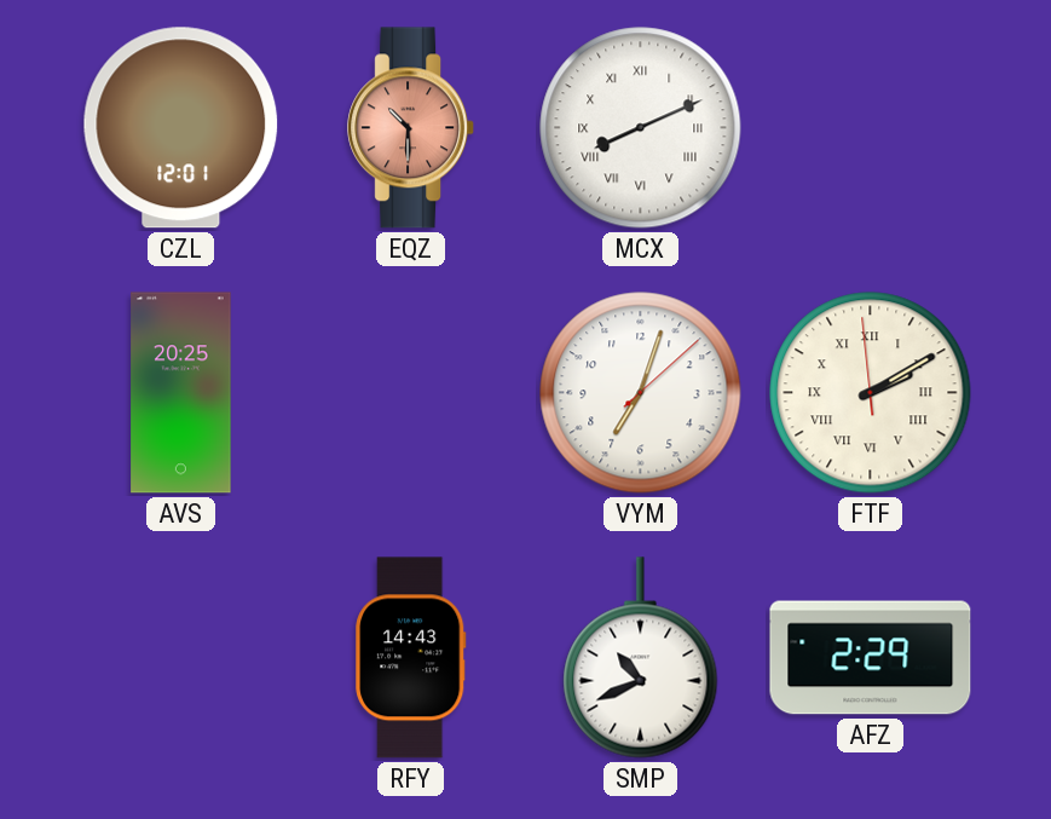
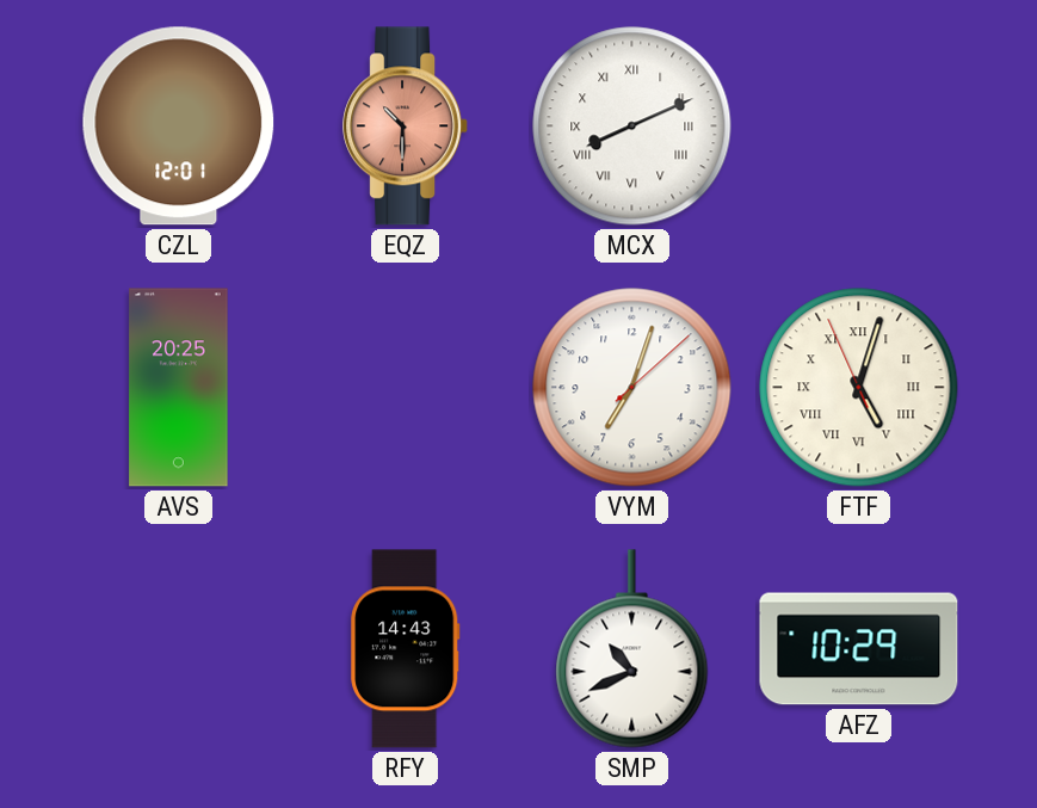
FTF: 2:09 -> 5:02
AFZ: 2:29 -> 10:29
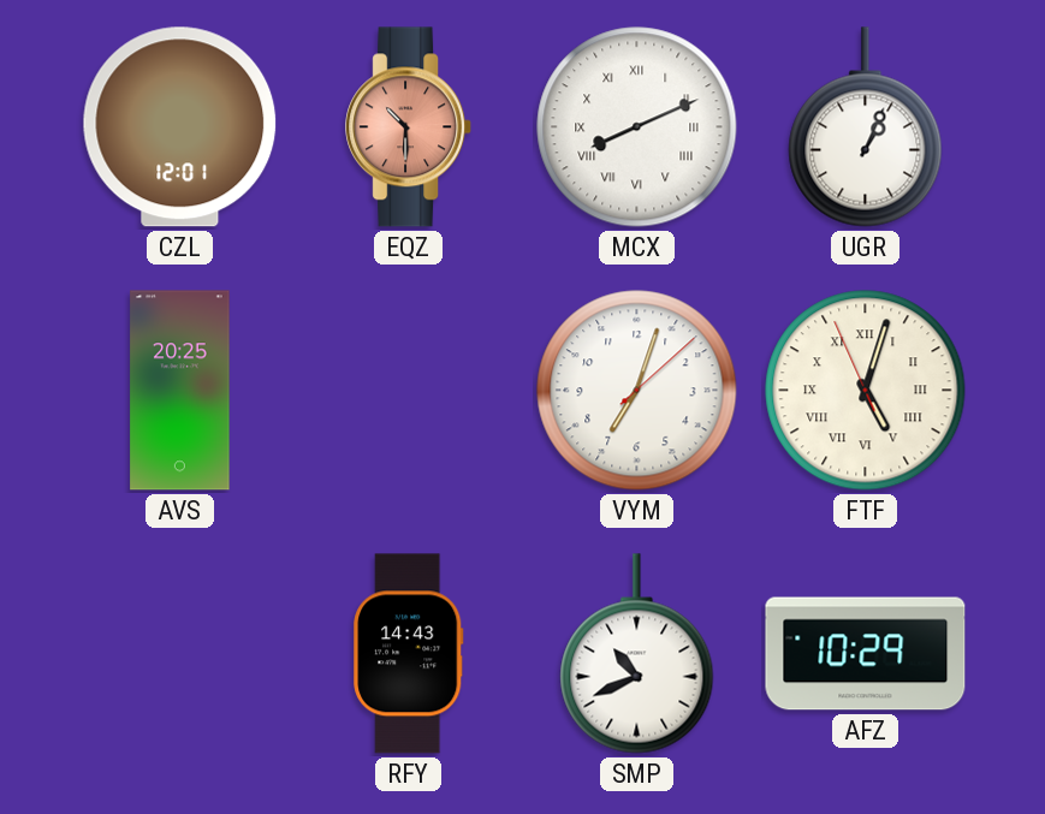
UGR: none -> 1:04
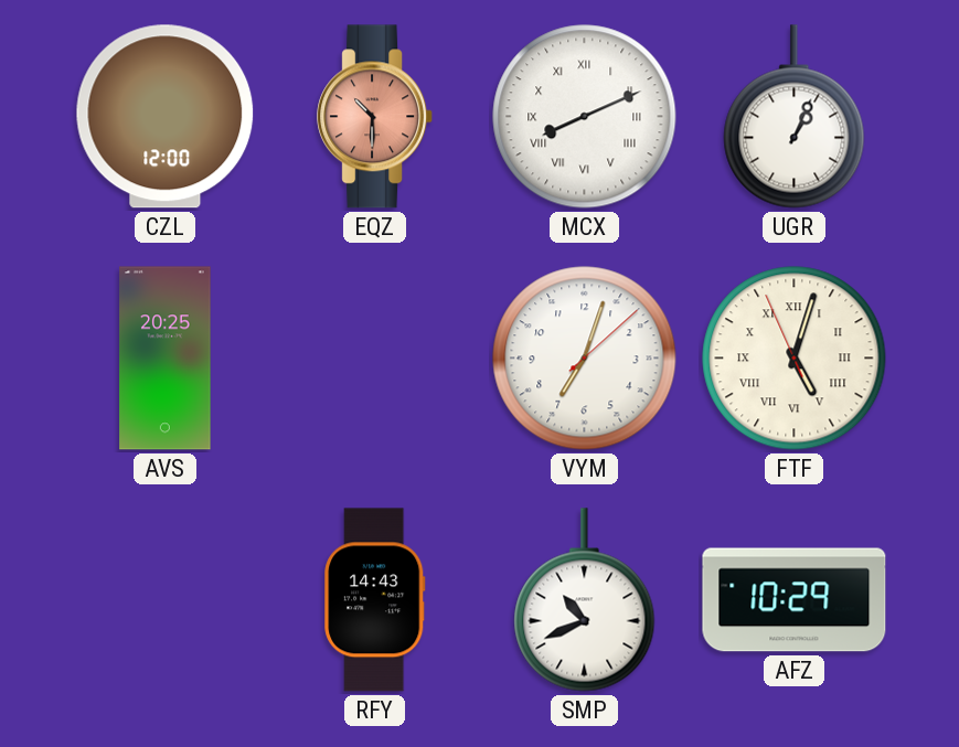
CZL: 12:01 -> 12:00
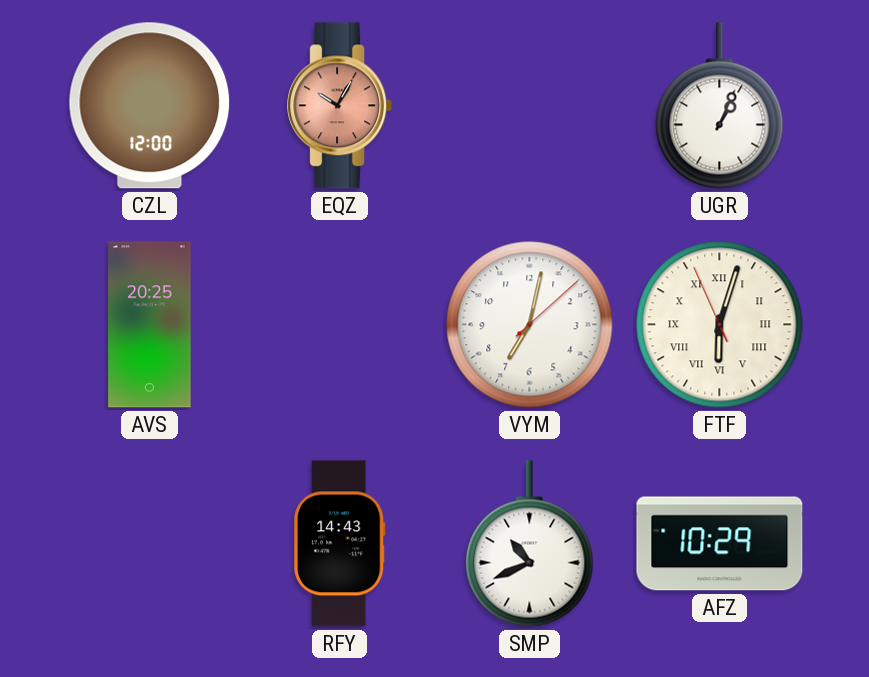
EQZ: 10:30 -> 10:05
MCX: 8:11 -> none
VYM: 7:03 -> 7:02
FTF: 5:02 -> 6:02
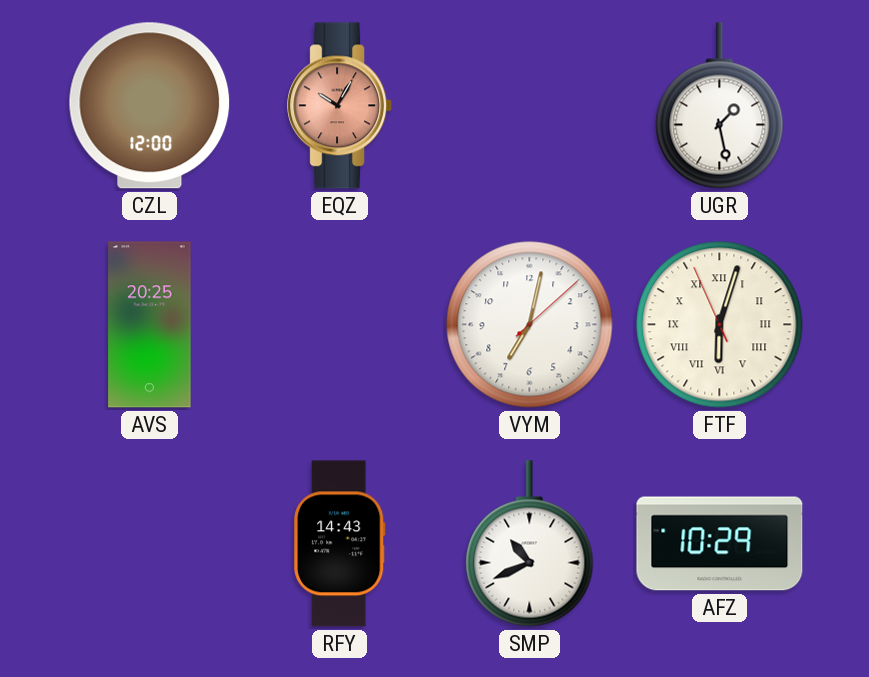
UGR: 1:04 -> 1:28
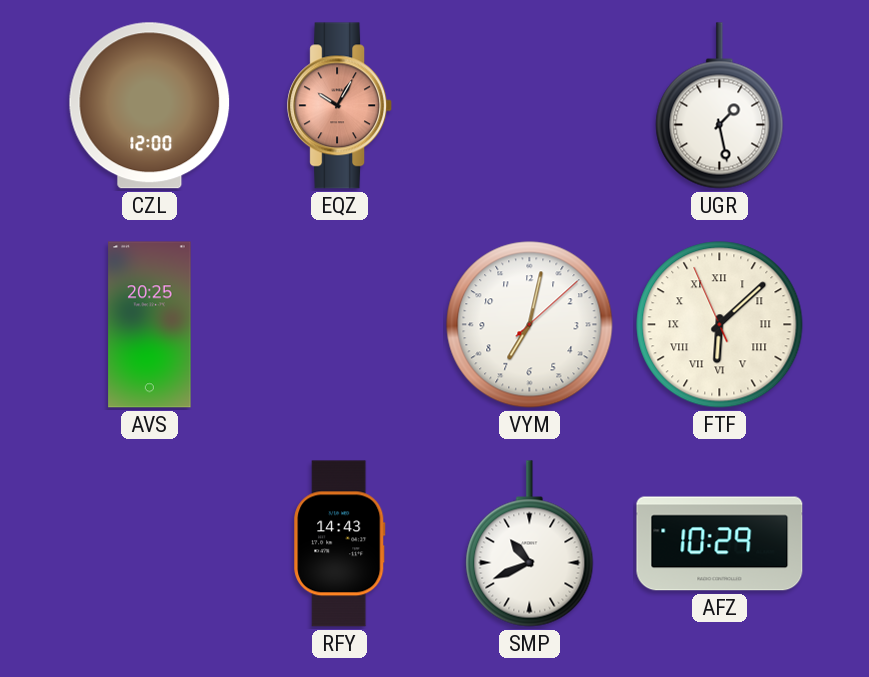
FTF: 6:02 -> 6:07
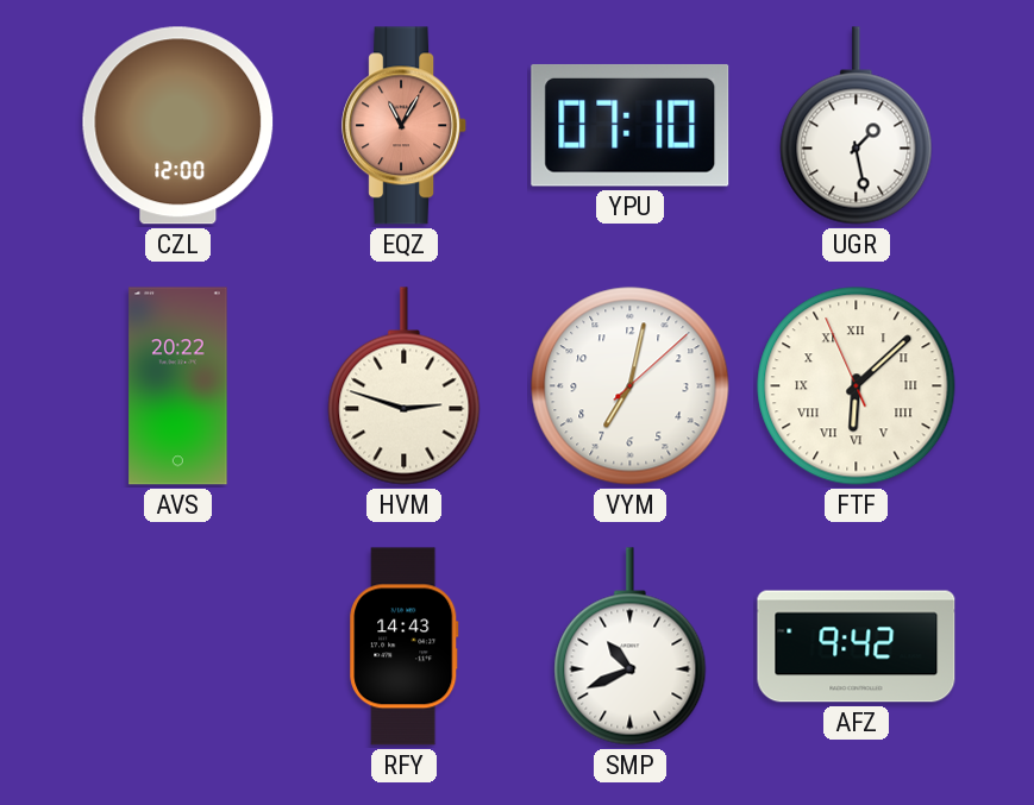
EQZ: 10:05 -> 11:05
YPU: none -> 07:10
AVS: 20:25 -> 20:22
HVM: none -> 2:48
AFZ: 10:29 -> 9:42
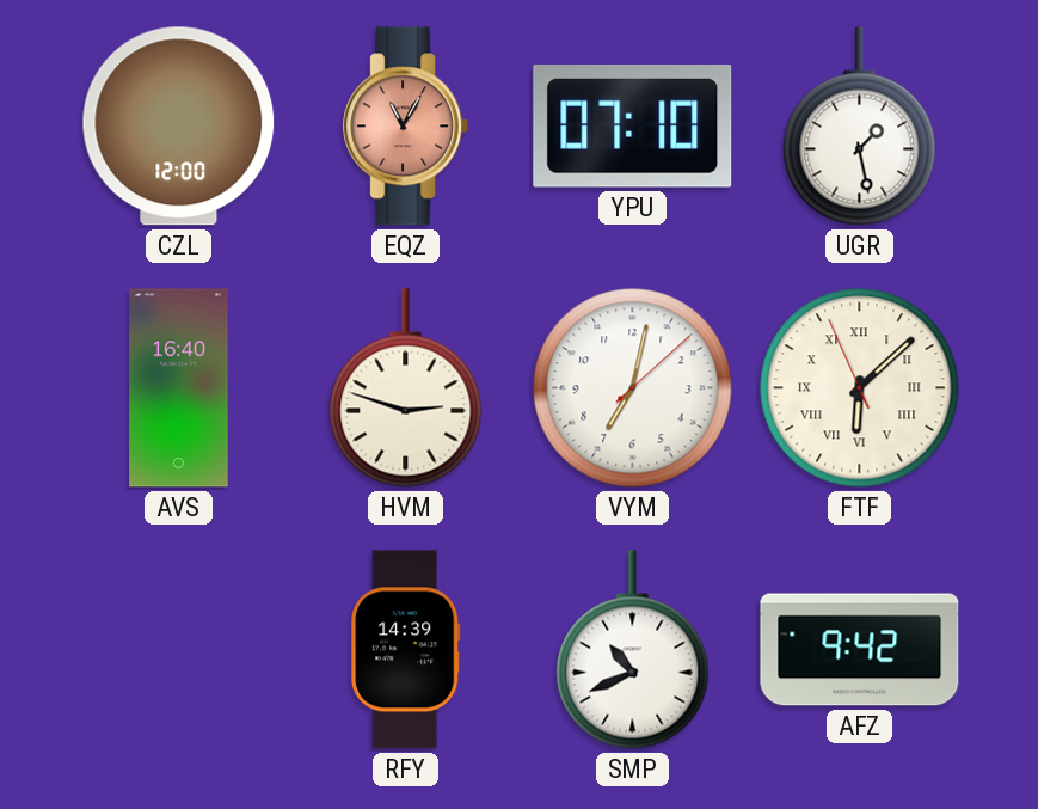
AVS: 20:22 -> 16:40
RFY: 14:43 -> 14:39
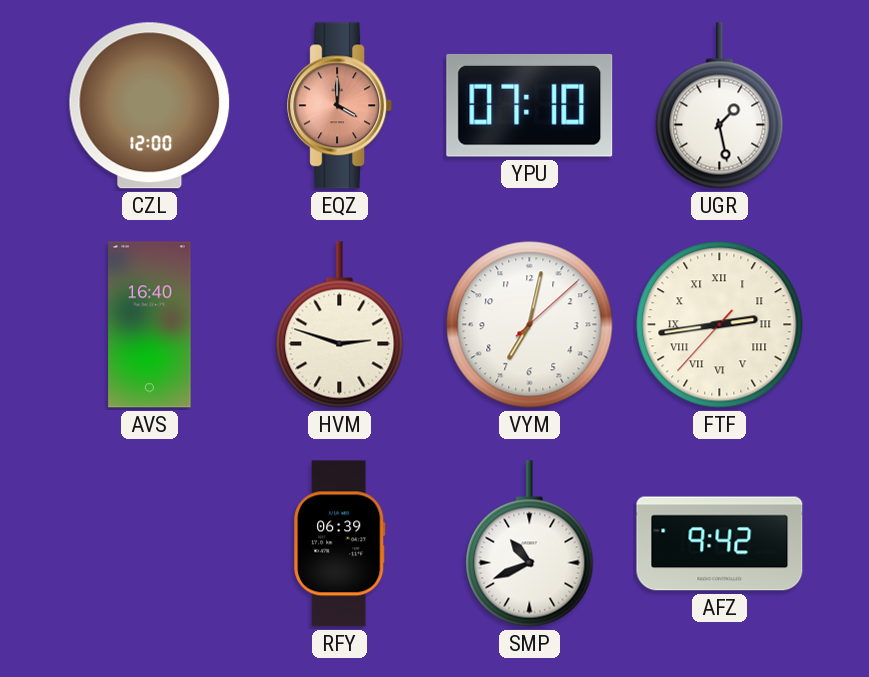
EQZ: 11:05 -> 4:00
FTF: 6:07 -> 2:43
RFY: 14:39 -> 06:39
